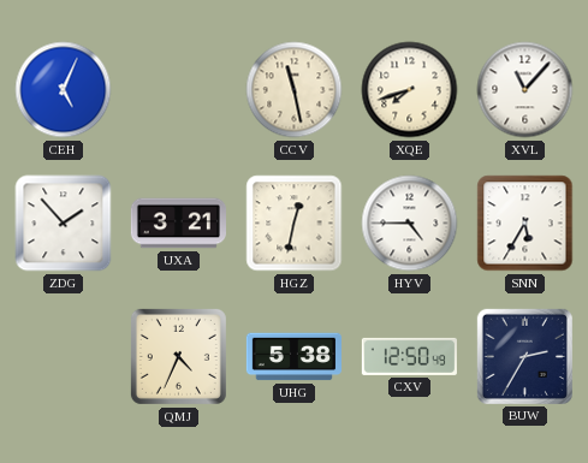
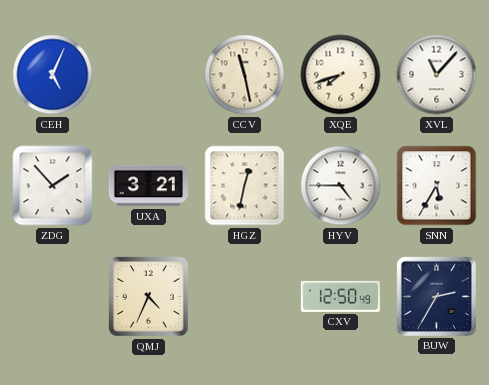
UHG: 5:38 -> none
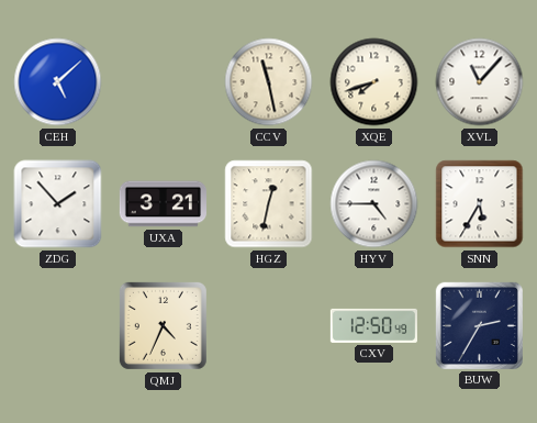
CEH: 5:04 -> 5:08
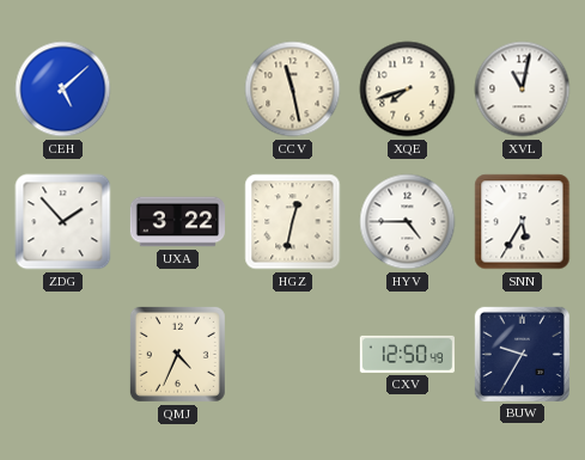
XVL: 11:07 -> 11:02
UXA: 3:21 -> 3:22
BUW: 2:35 -> 9:35
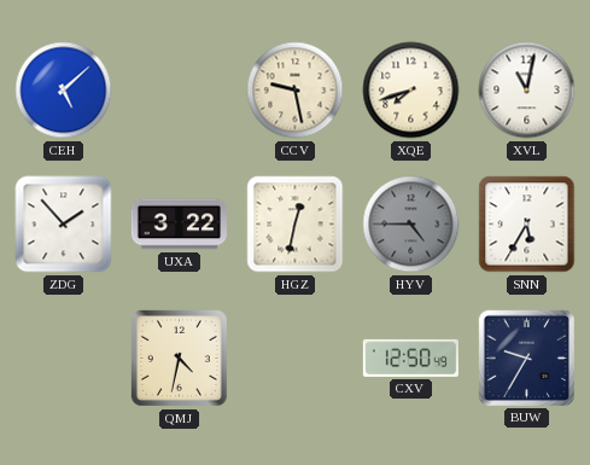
CCV: 11:28 -> 9:28
HYV dial: white -> grey
QMJ: 4:34 -> 4:32
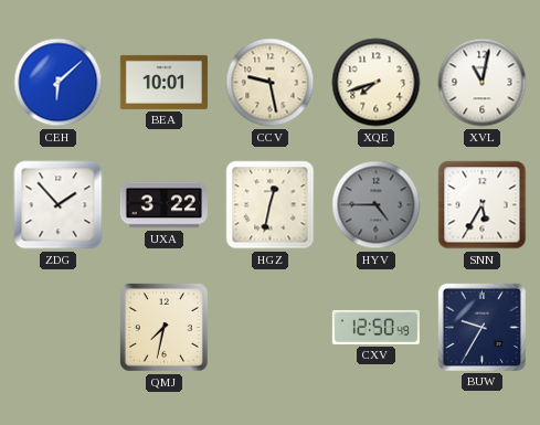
CEH: 5:08 -> 6:08
BEA: none -> 10:01
QMJ: 4:32 -> 7:32
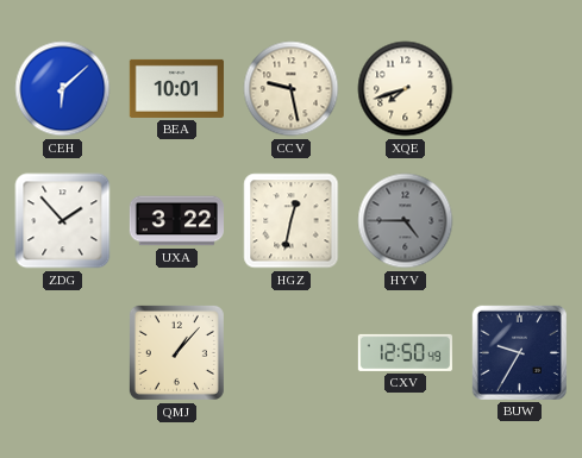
XVL: 11:02 -> none
SNN: 5:35 -> none
QMJ: 7:32 -> 1:07
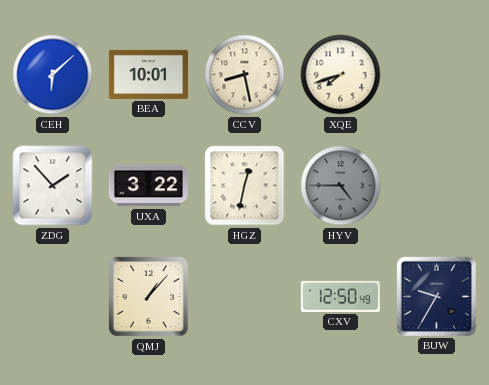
CCV: 9:28 -> 8:28
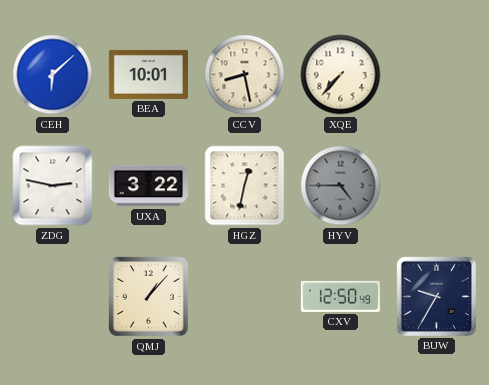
XQE: 7:42 -> 7:37
ZDG: 1:53 -> 2:47
